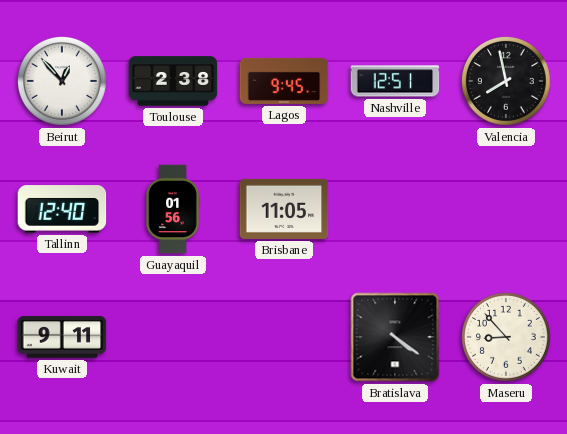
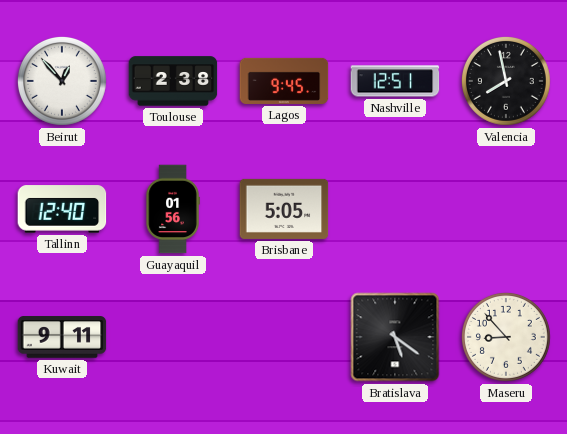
Brisbane: 11:05 -> 5:05
Bratislava: 4:21 -> 5:21
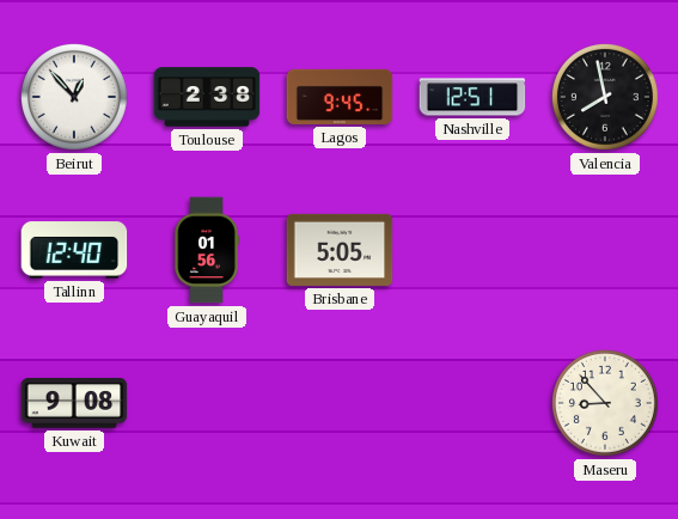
Kuwait: 9:11 -> 9:08
Bratislava: 5:21 -> none
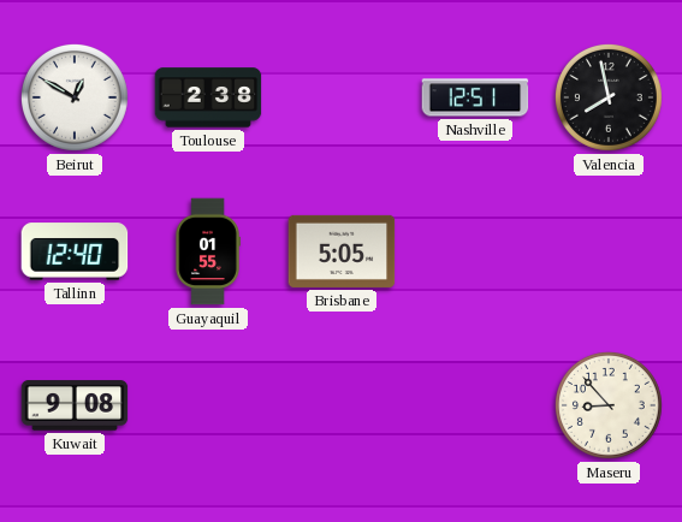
Beirut: 12:53 -> 12:50
Lagos: 9:45 -> none
Guayaquil: 01:56 -> 01:55
